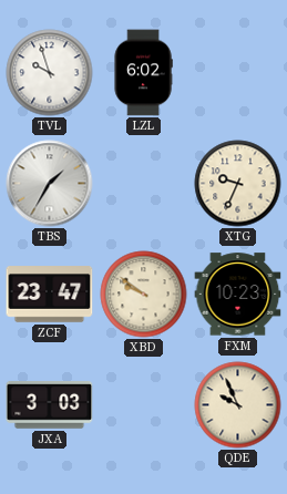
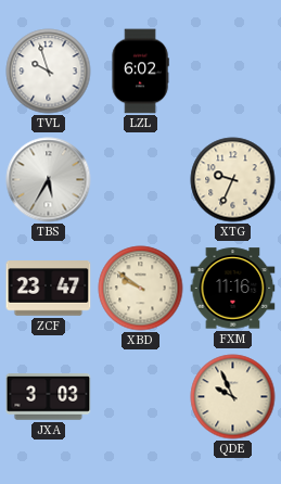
TBS: 1:35 -> 5:35
FXM: 10:23 -> 11:16
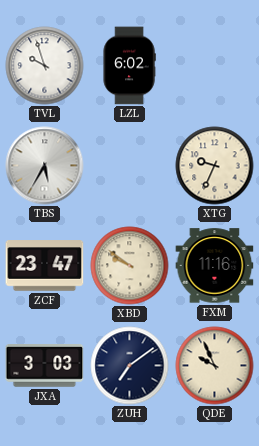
ZUH: none -> 7:09
